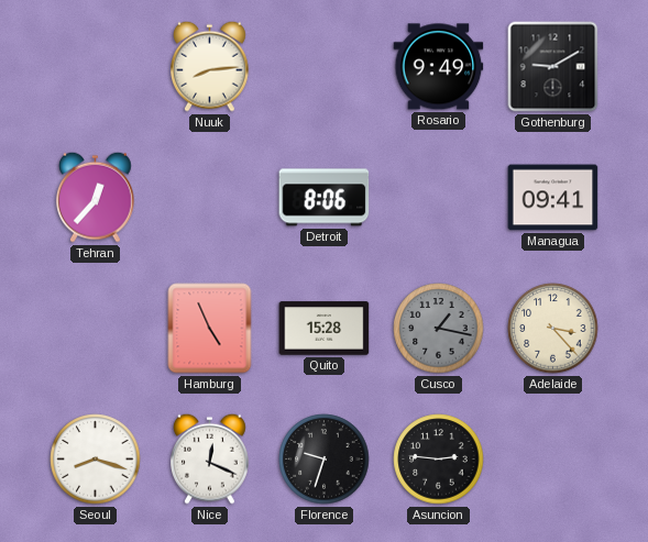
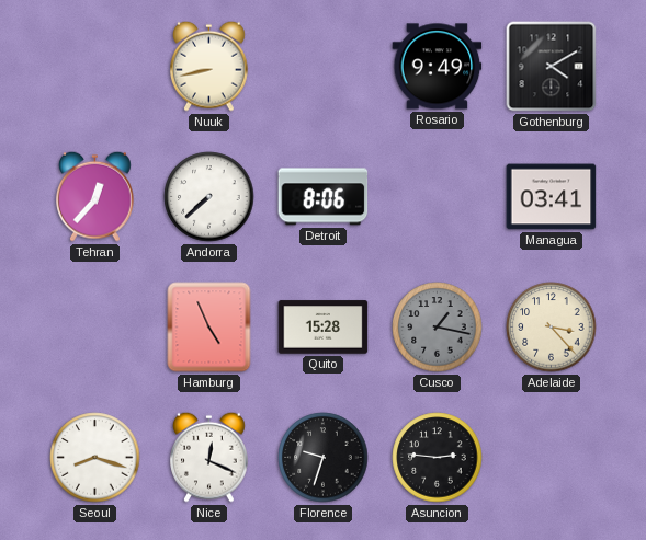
Nuuk: 8:14 -> 8:43
Gothenburg: 9:10 -> 4:10
Andorra: none -> 7:38
Managua: 09:41 -> 03:41
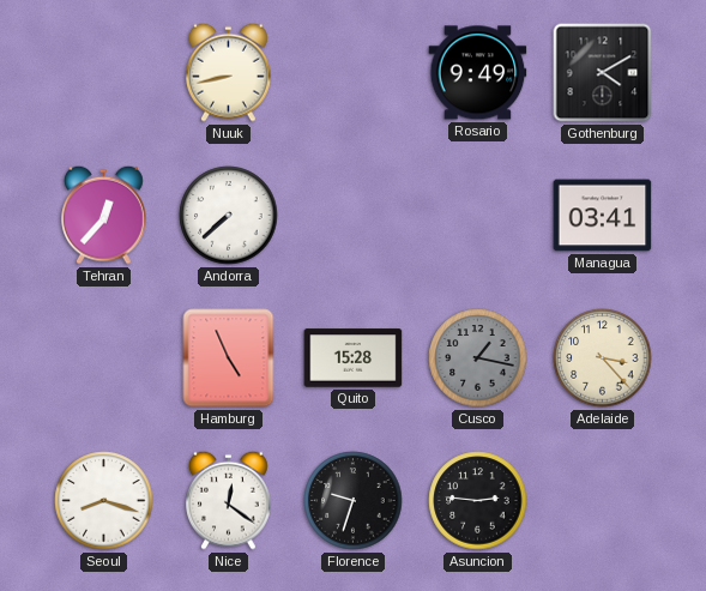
Detroit: 8:06 -> none
Nice: 12:19 -> 12:21
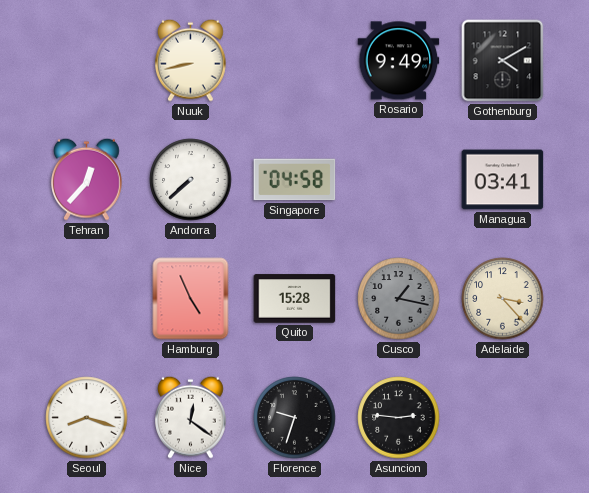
Singapore: none -> 04:58
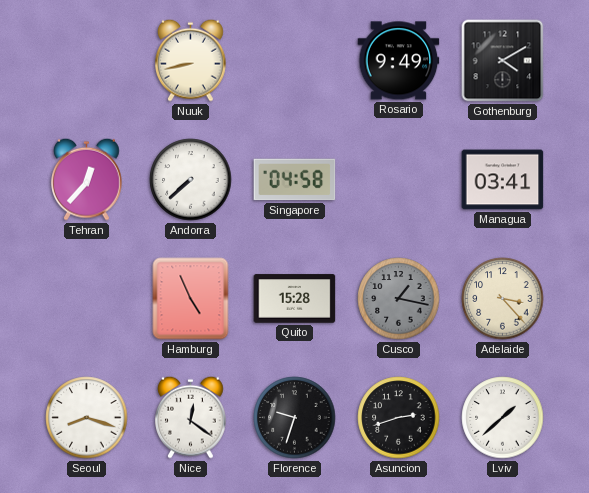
Asuncion: 2:46 -> 2:42
Lviv: none -> 1:38
